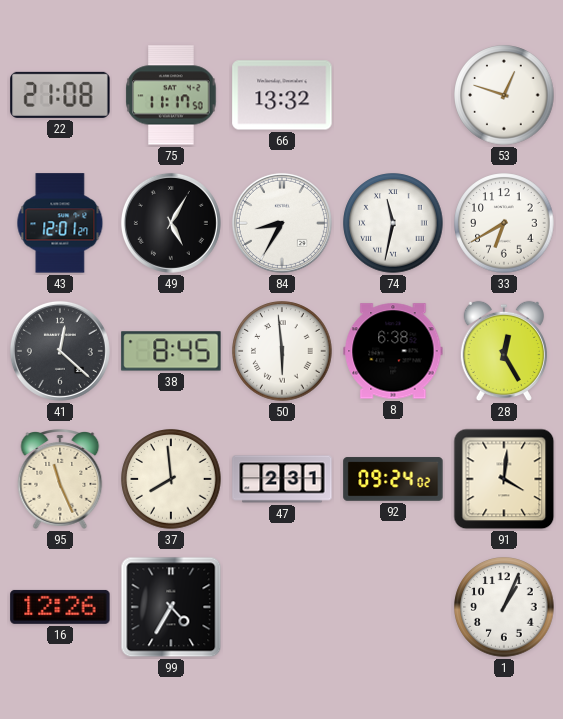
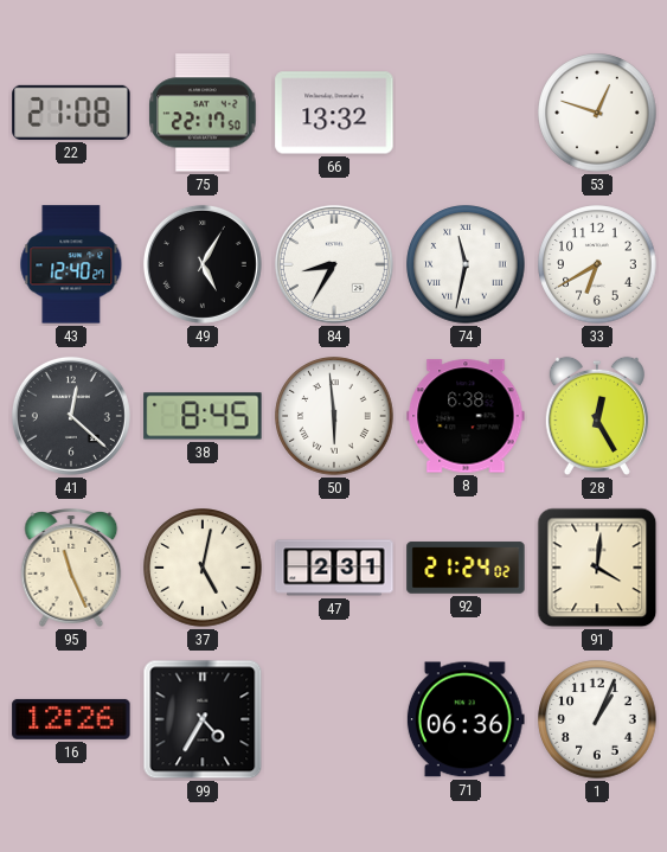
75: 11:17 -> 22:17
43: 12:01 -> 12:40
37: 7:59 -> 5:02
92: 09:24 -> 21:24
71: none -> 06:36
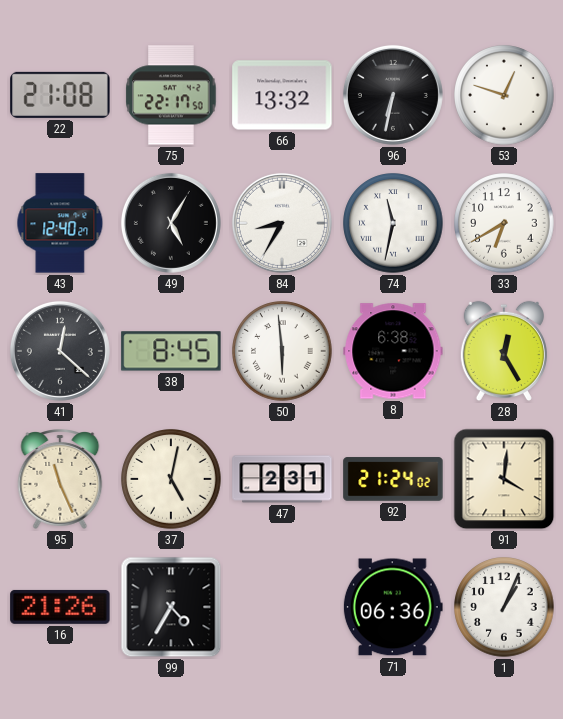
96: none -> 6:32
16: 12:26 -> 21:26
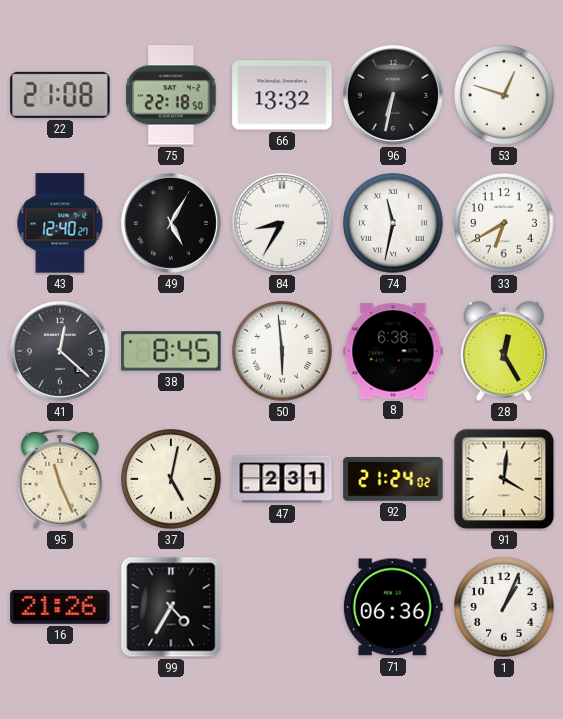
75: 22:17 -> 22:18
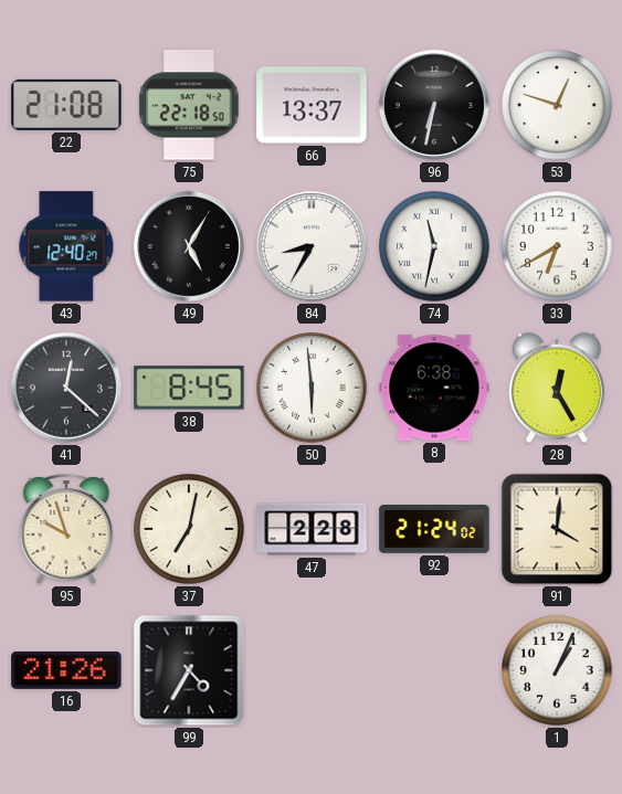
66: 13:32 -> 13:37
95: 11:26 -> 9:57
37: 5:02 -> 7:02
47: 2:31 -> 2:28
71: 06:36 -> none
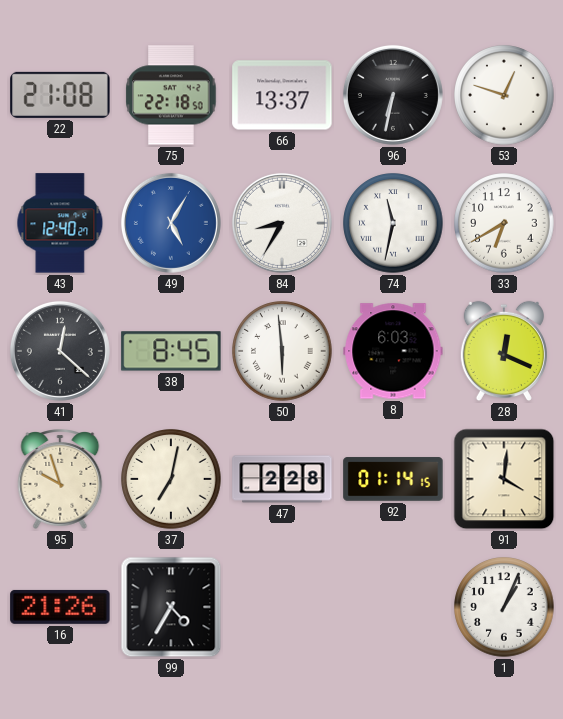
49 dial: black -> blue
8: 6:38 -> 6:03
28: 12:25 -> 12:19
92: 21:24 -> 01:14
